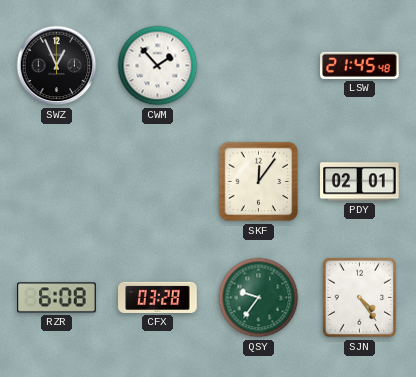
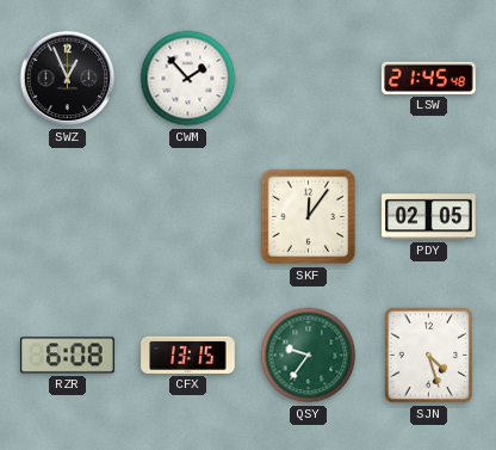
PDY: 02:01 -> 02:05
CFX: 03:28 -> 13:15
SJN: 4:24 -> 4:27
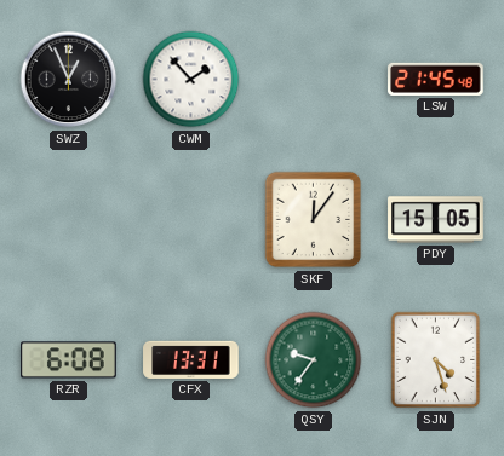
PDY: 02:05 -> 15:05
CFX: 13:15 -> 13:31
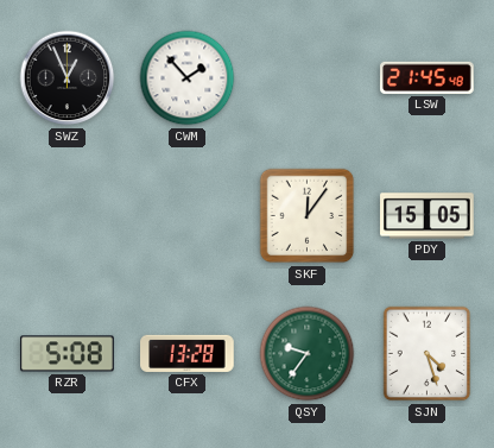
RZR: 6:08 -> 5:08
CFX: 13:31 -> 13:28
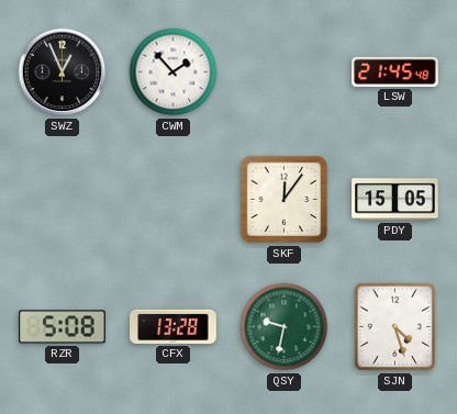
QSY: 9:36 -> 9:32
